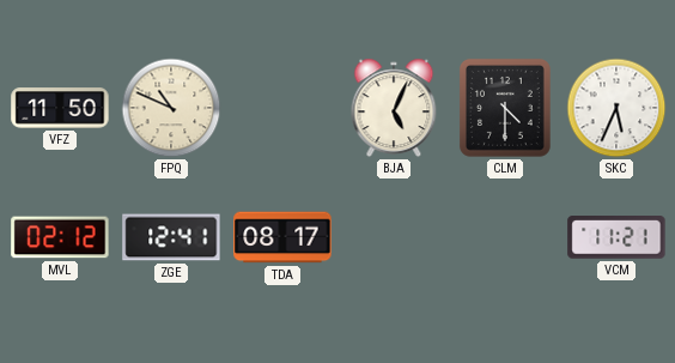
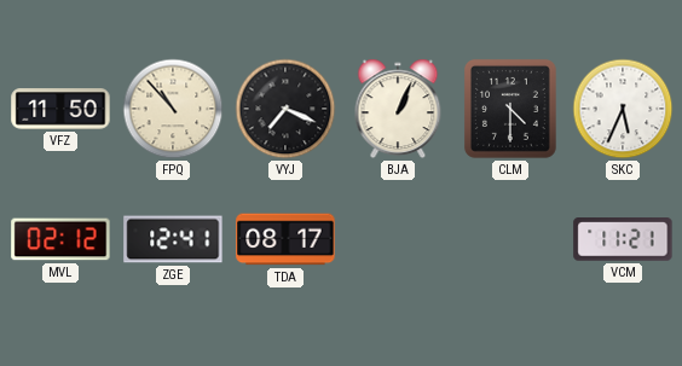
FPQ: 10:49 -> 10:53
VYJ: none -> 7:19
BJA: 5:04 -> 1:04
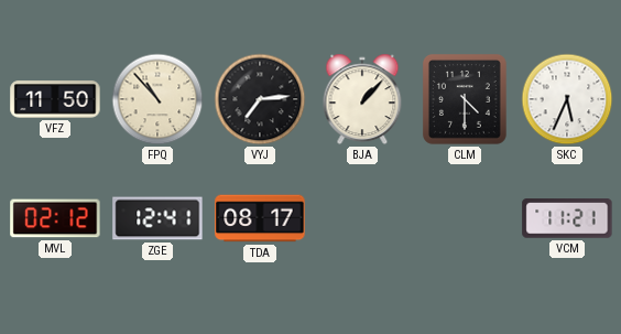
VYJ: 7:19 -> 7:14
BJA: 1:04 -> 1:07
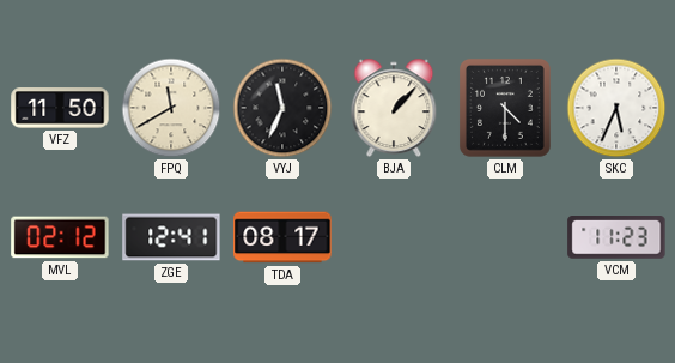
FPQ: 10:53 -> 11:40
VYJ: 7:14 -> 11:34
VCM: 11:21 -> 11:23
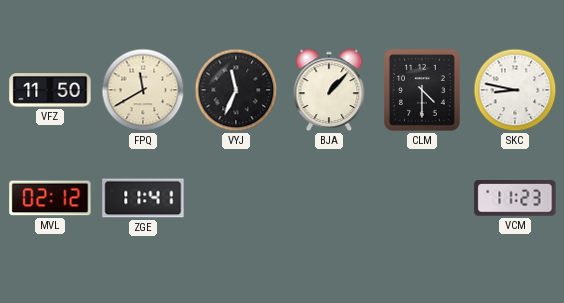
SKC: 5:34 -> 8:47
ZGE: 12:41 -> 11:41
TDA: 08:17 -> none
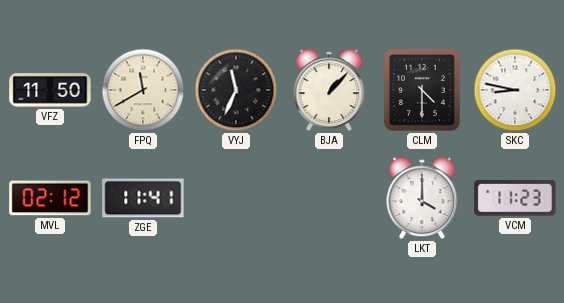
LKT: none -> 4:00
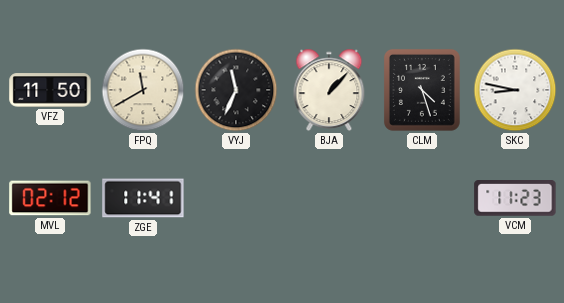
CLM: 4:30 -> 4:27
LKT: 4:00 -> none
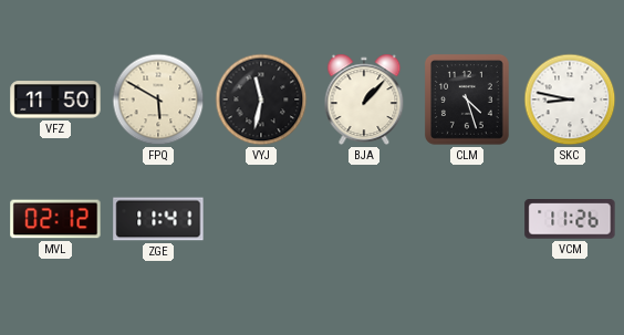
FPQ: 11:40 -> 5:50
VYJ: 11:34 -> 11:32
VCM: 11:23 -> 11:26
